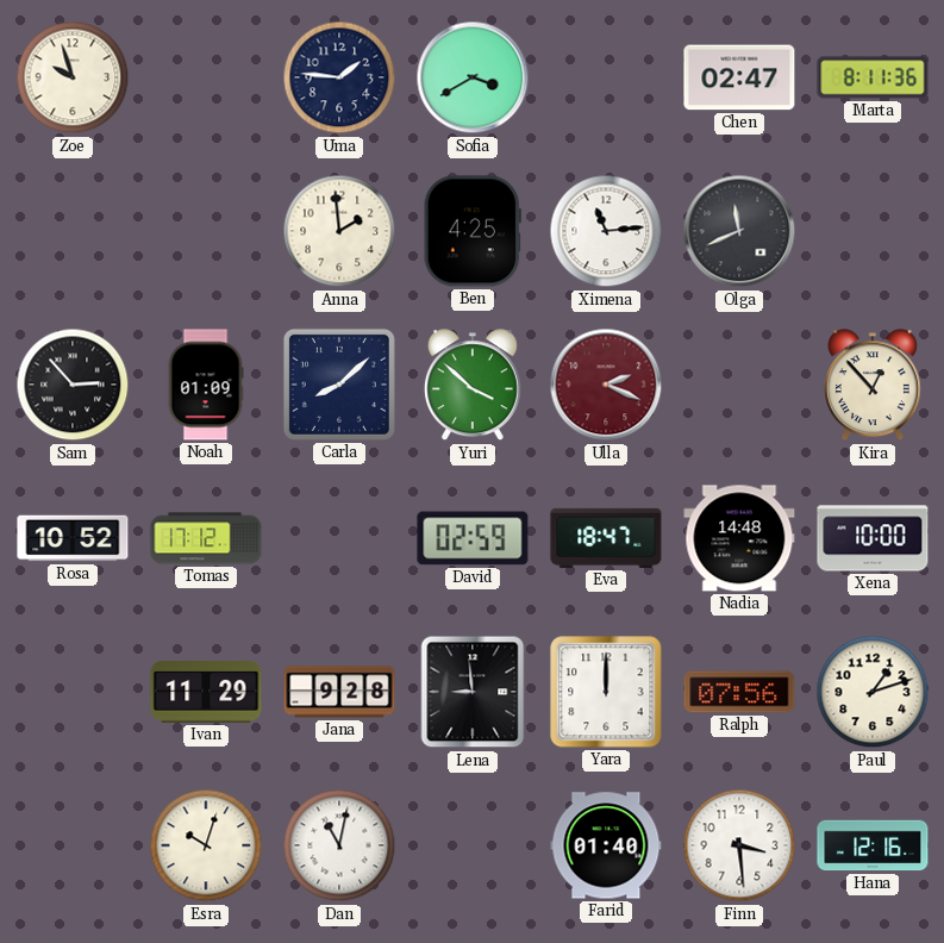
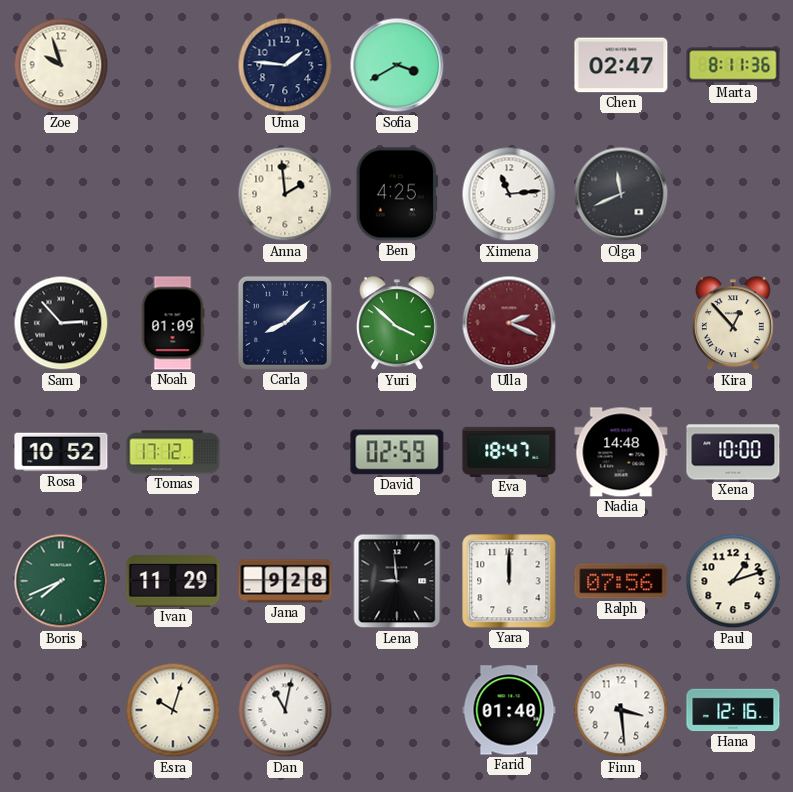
Boris: none -> 7:41
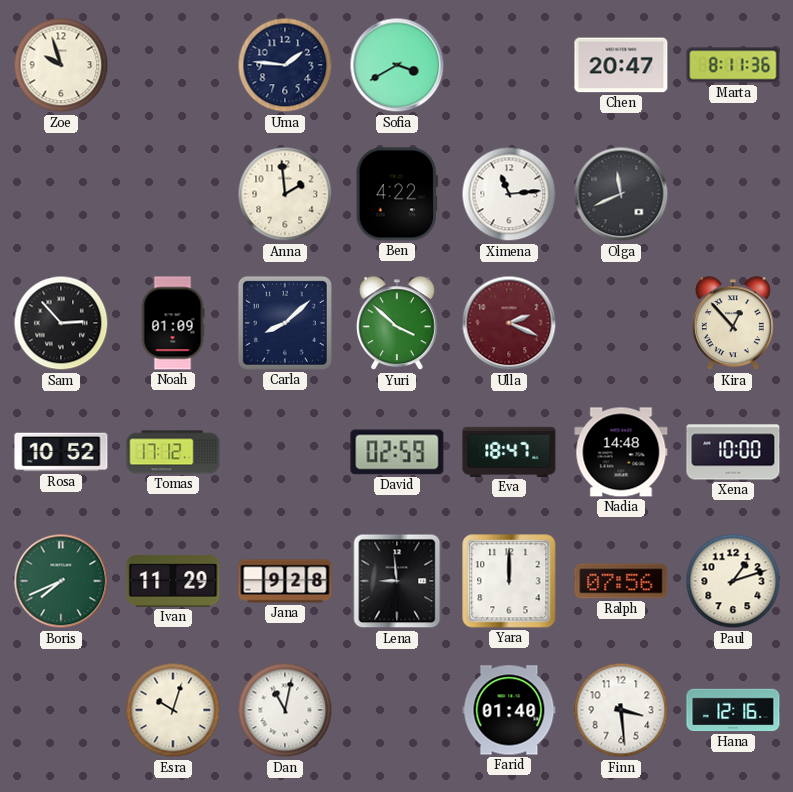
Chen: 02:47 -> 20:47
Ben: 4:25 -> 4:22
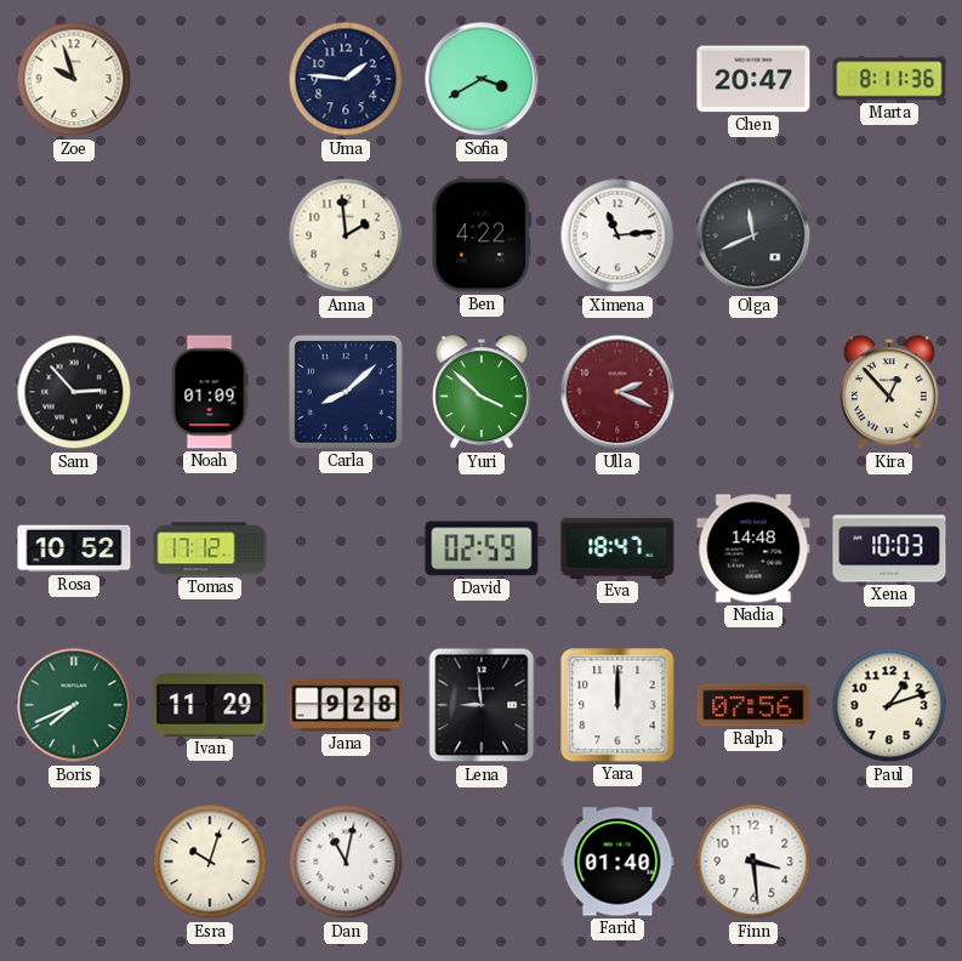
Xena: 10:00 -> 10:03
Hana: 12:16 -> none
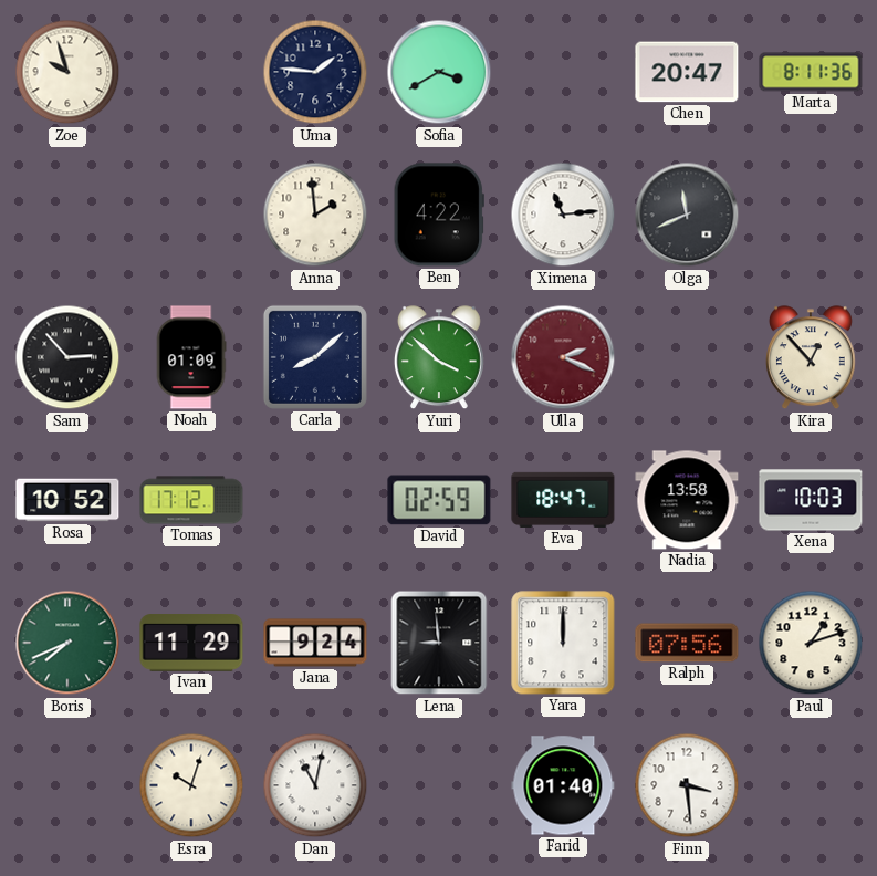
Nadia: 14:48 -> 13:58
Jana: 9:28 -> 9:24
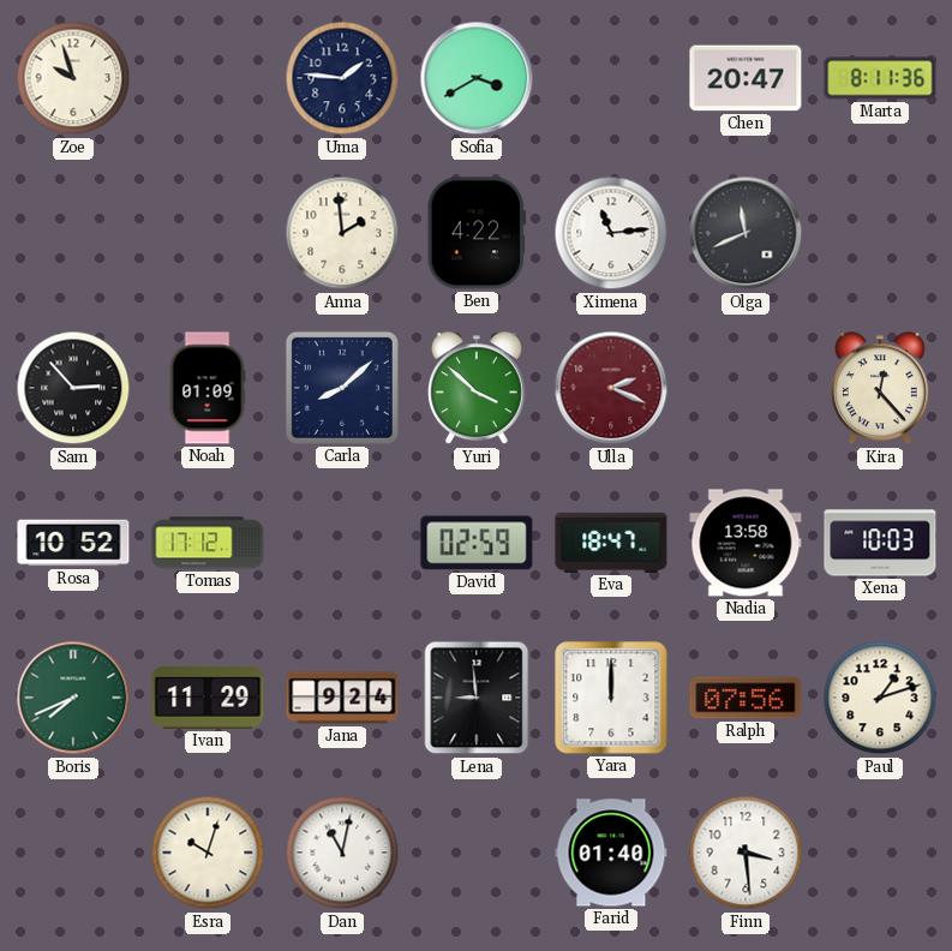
Kira: 12:53 -> 12:23
